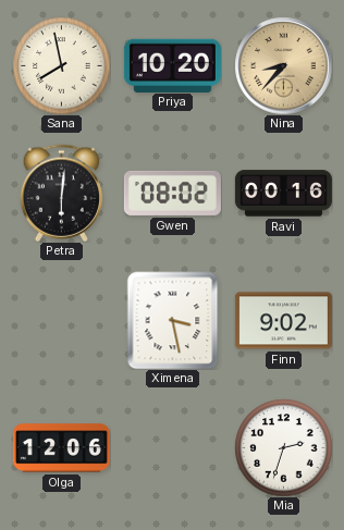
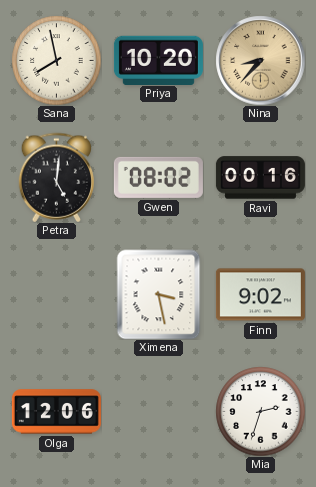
Petra: 6:01 -> 5:01
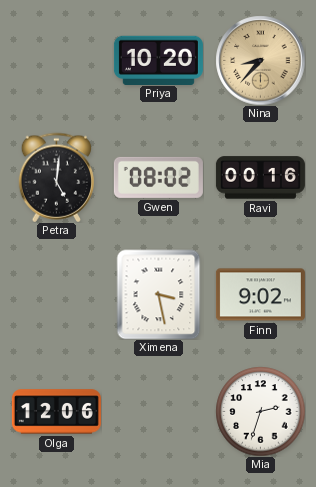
Sana: 7:58 -> none
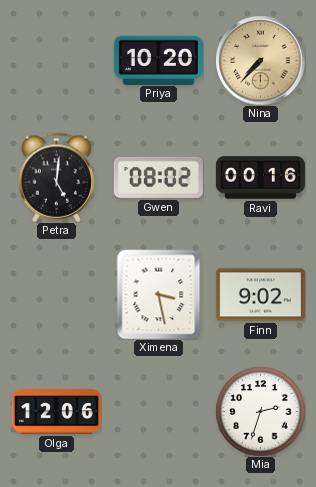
Nina: 8:37 -> 7:37
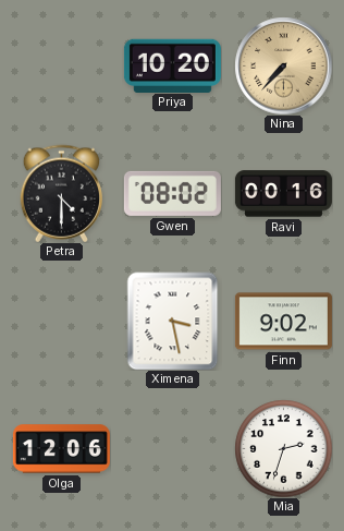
Petra: 5:01 -> 4:30
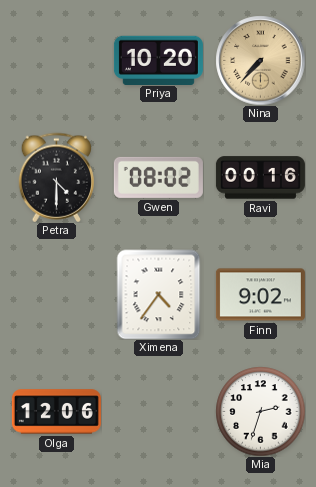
Ximena: 3:28 -> 4:36
